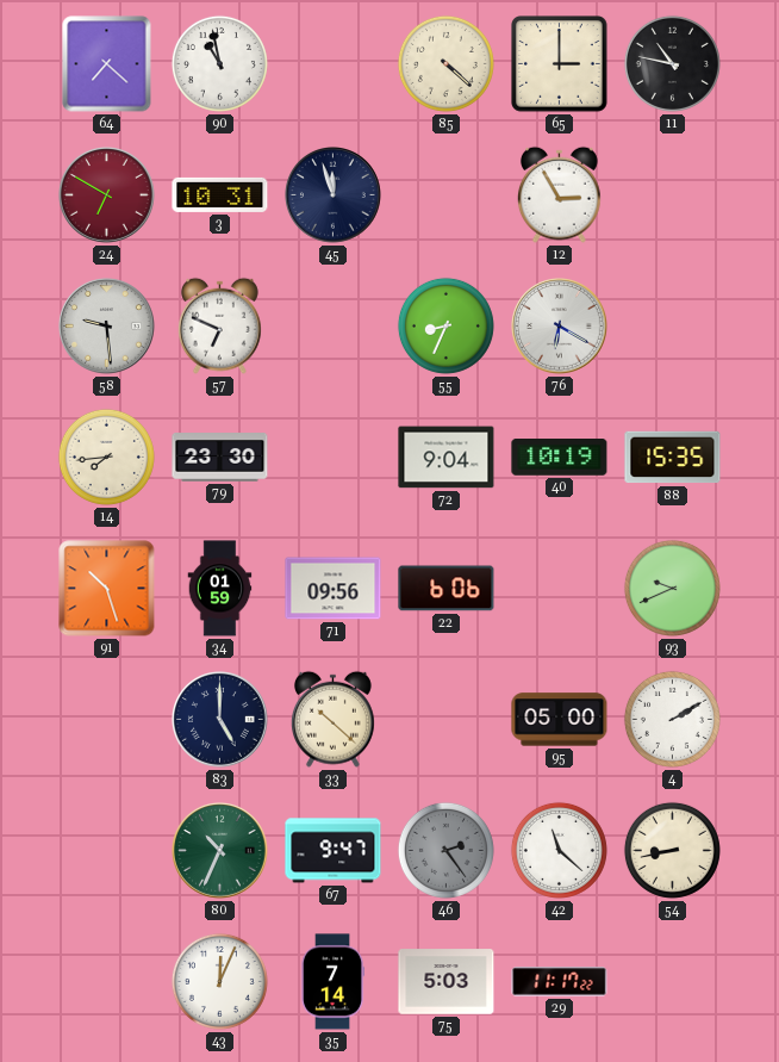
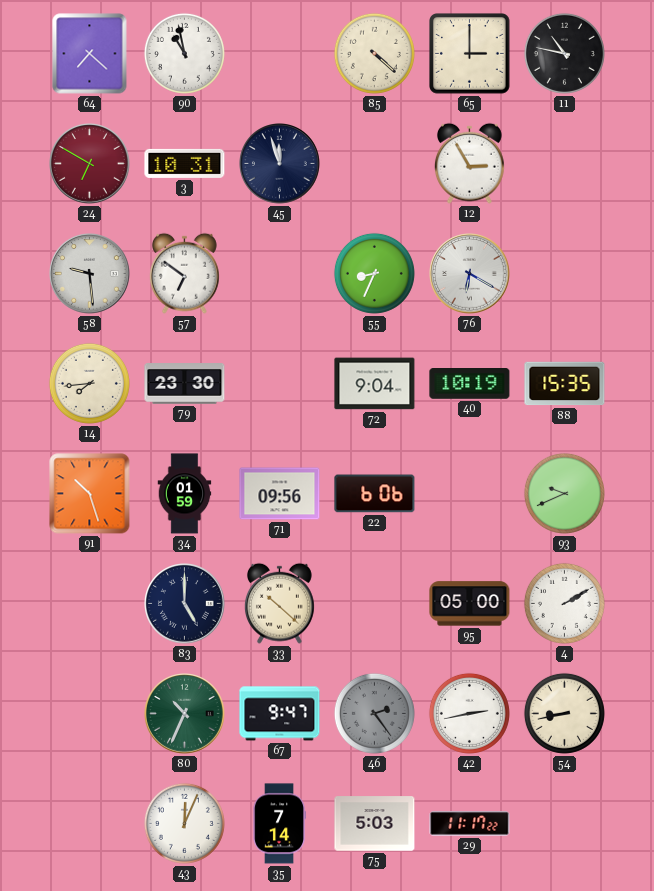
57: 6:49 -> 6:51
42: 11:22 -> 2:43
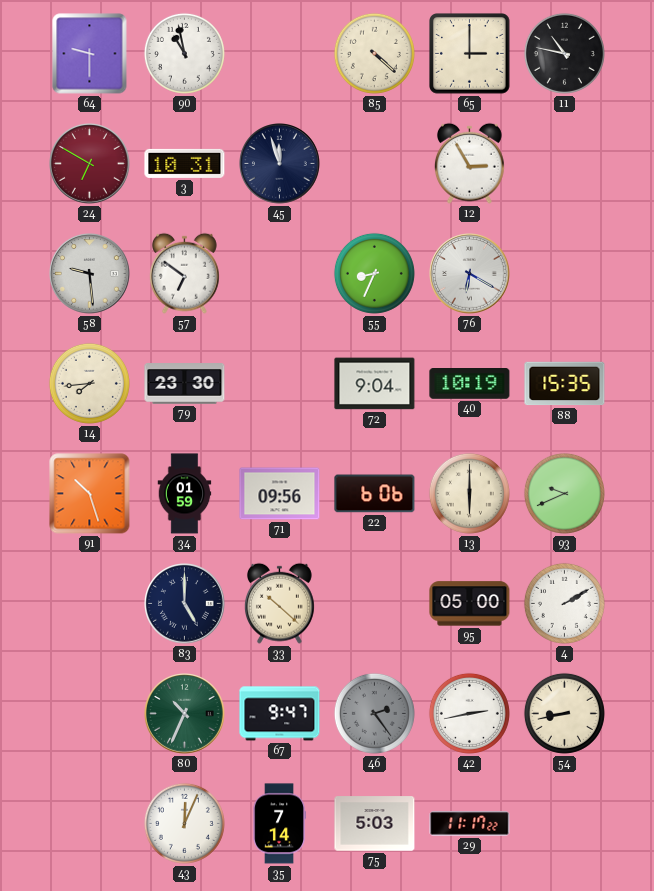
64: 7:22 -> 9:30
13: none -> 6:00
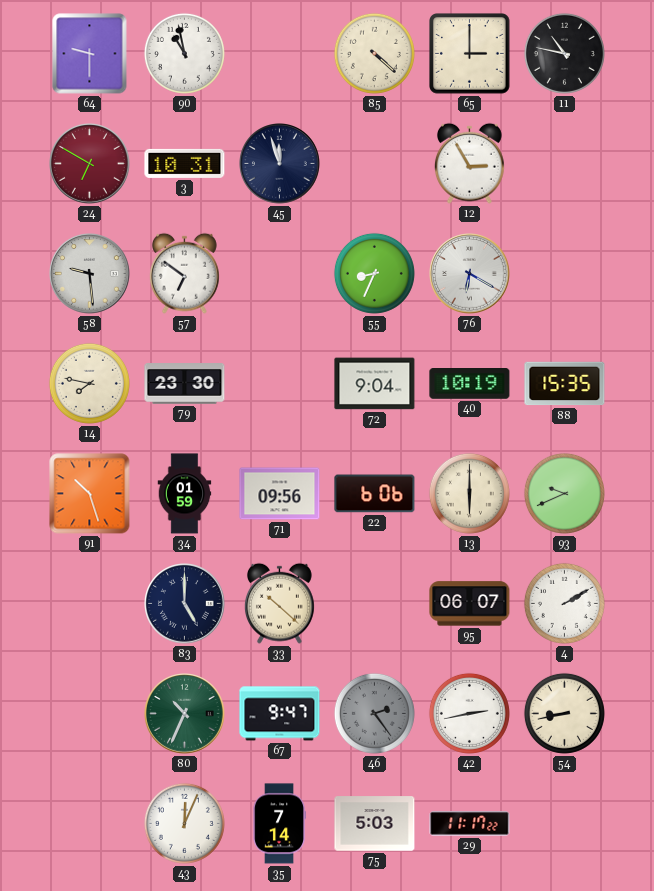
14: 7:44 -> 7:47
95: 05:00 -> 06:07
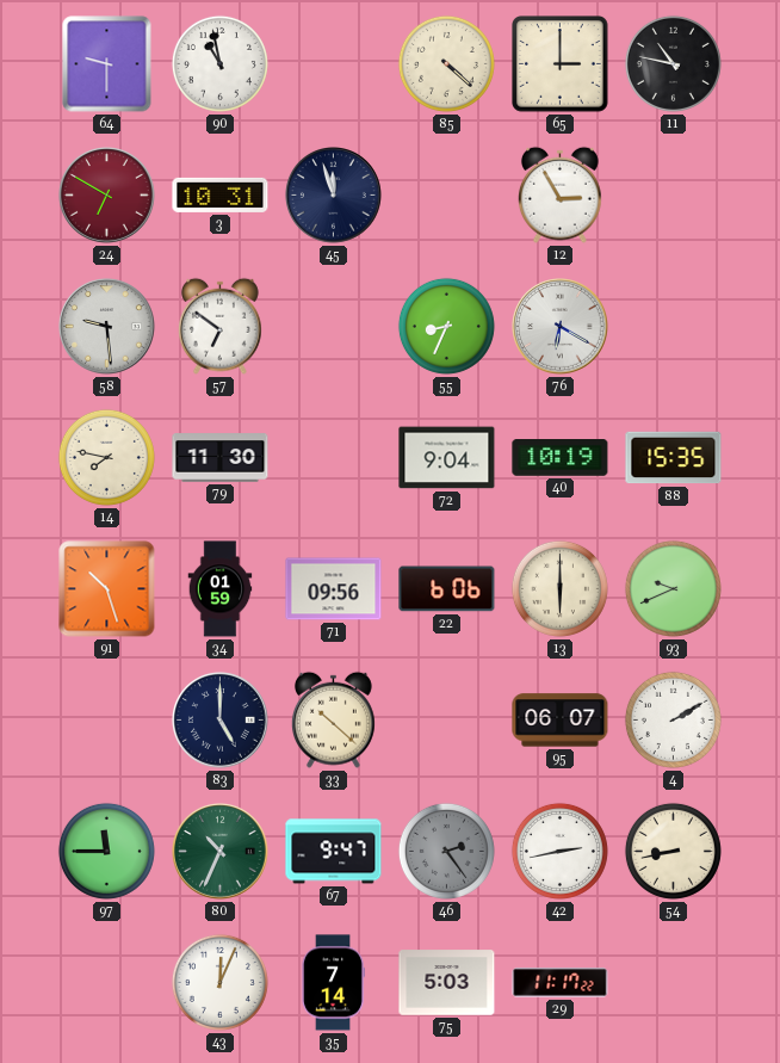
79: 23:30 -> 11:30
97: none -> 11:45
